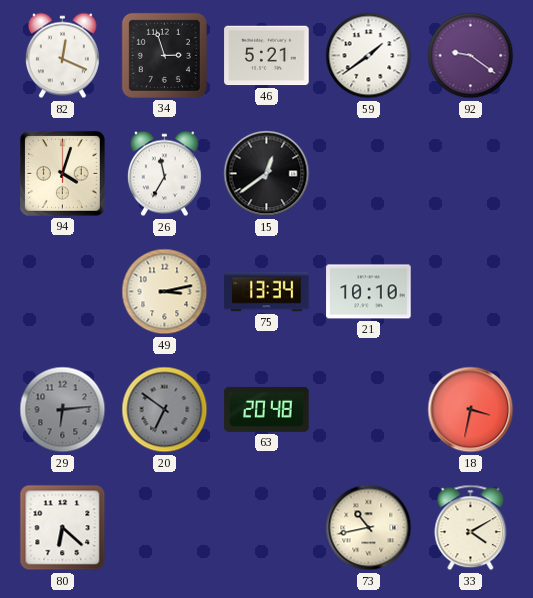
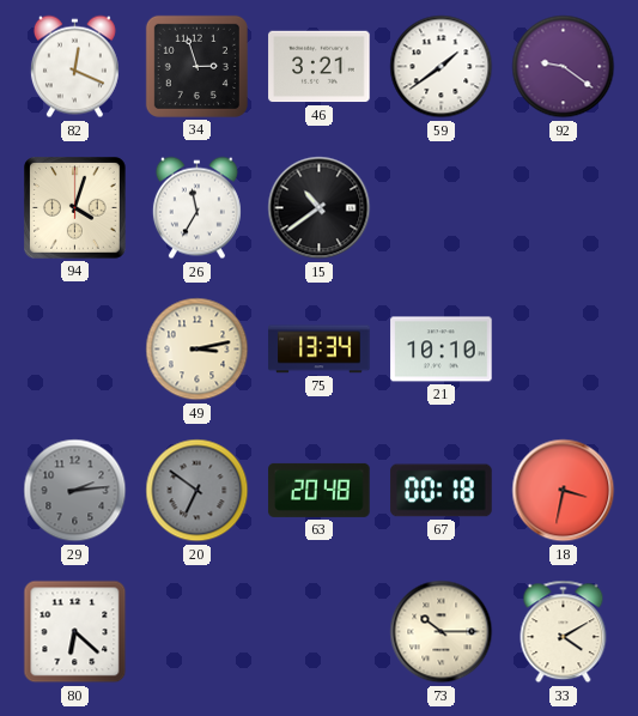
46: 5:21 -> 3:21
15: 12:39 -> 10:39
29: 6:14 -> 2:14
67: none -> 00:18
73: 10:43 -> 10:15
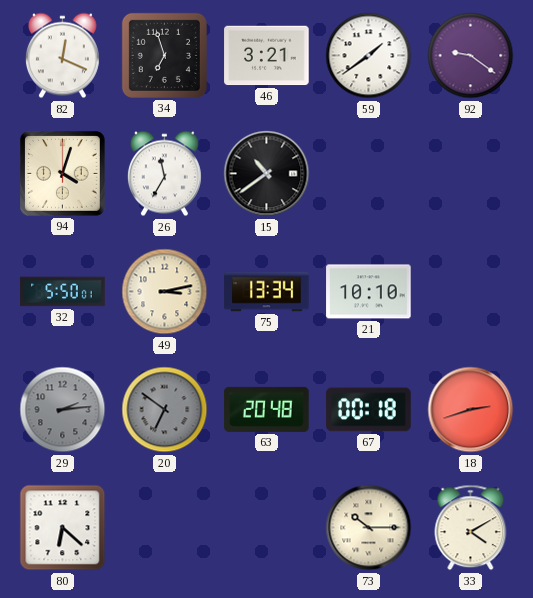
34: 2:57 -> 6:57
32: none -> 5:50
18: 3:32 -> 2:42
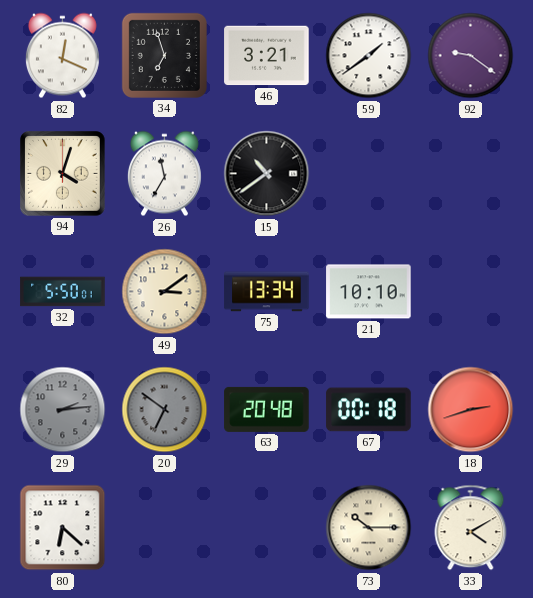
49: 3:13 -> 3:09
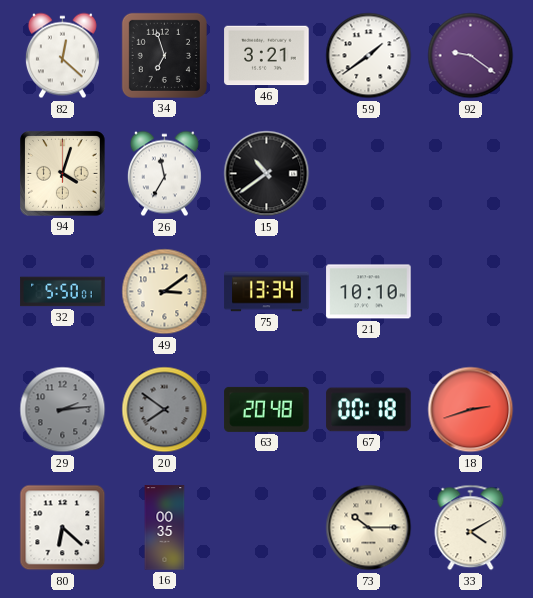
82: 12:19 -> 12:22
20: 6:51 -> 7:51
16: none -> 00:35
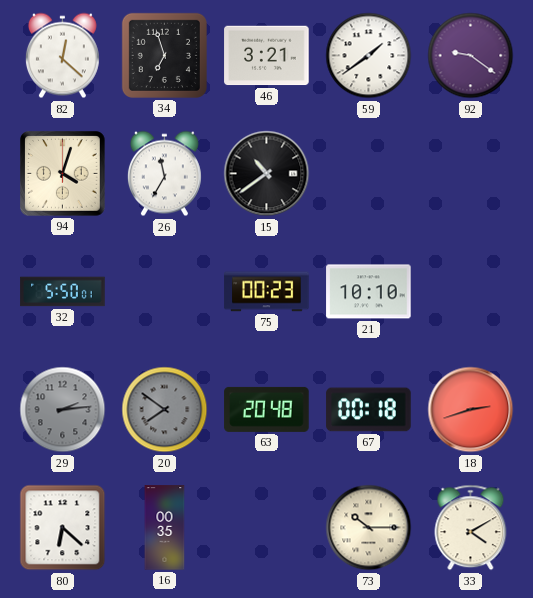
49: 3:09 -> none
75: 13:34 -> 00:23
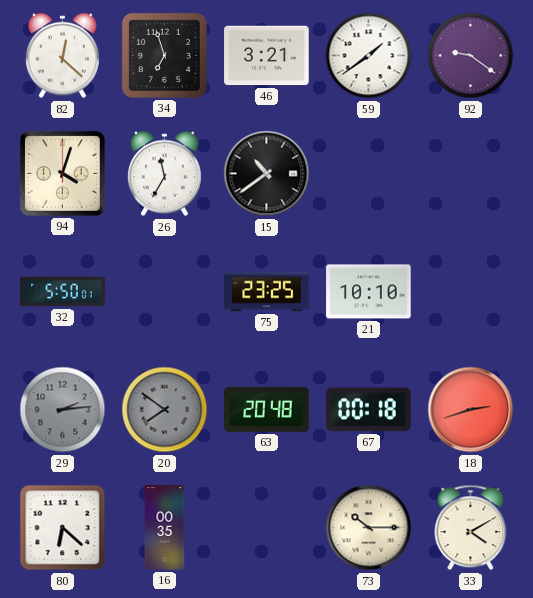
75: 00:23 -> 23:25
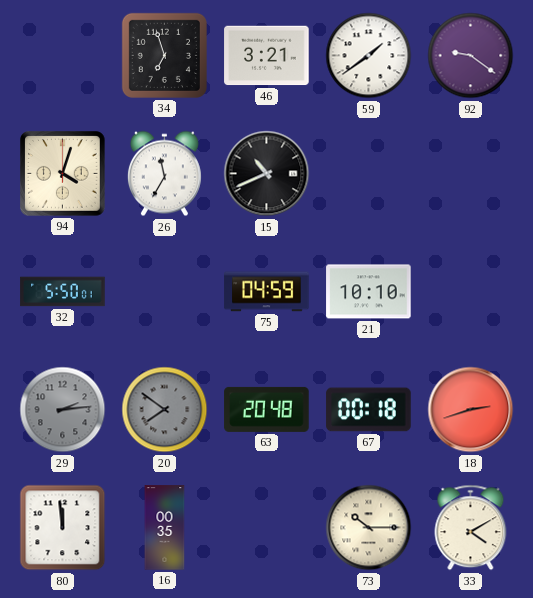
82: 12:22 -> none
15: 10:39 -> 10:41
75: 23:25 -> 04:59
80: 6:22 -> 11:59
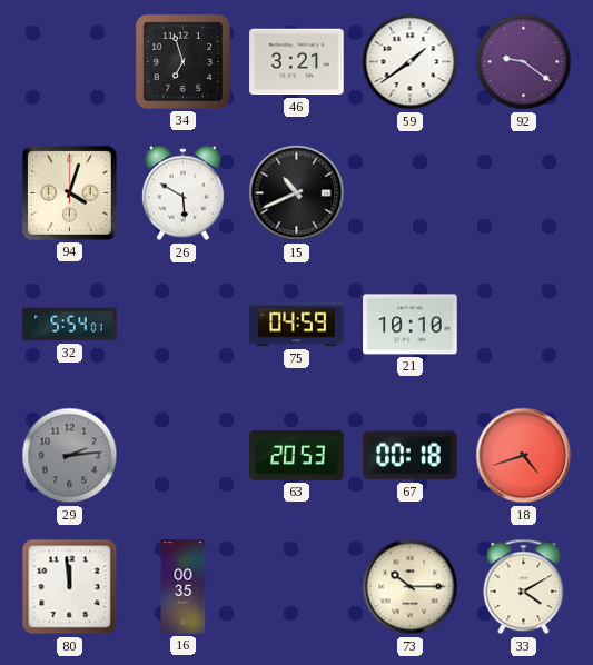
26: 11:35 -> 5:50
32: 5:50 -> 5:54
20: 7:51 -> none
63: 20:48 -> 20:53
18: 2:42 -> 4:42
